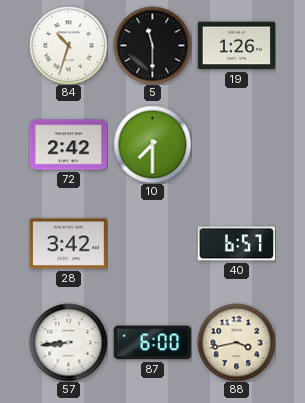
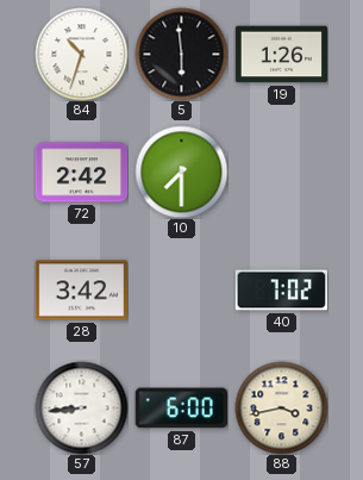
5: 11:30 -> 5:59
40: 6:57 -> 7:02
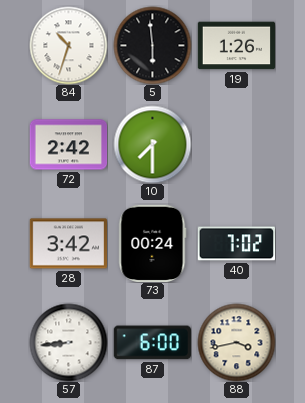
73: none -> 00:24
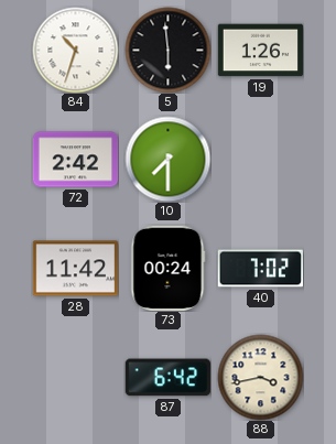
28: 3:42 -> 11:42
57: 8:44 -> none
87: 6:00 -> 6:42
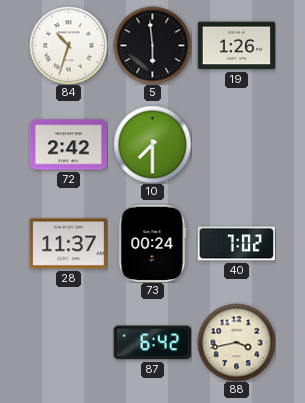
28: 11:42 -> 11:37
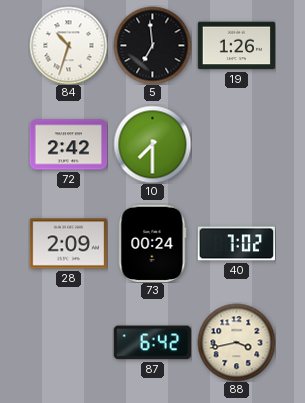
5: 5:59 -> 6:59
28: 11:37 -> 2:09
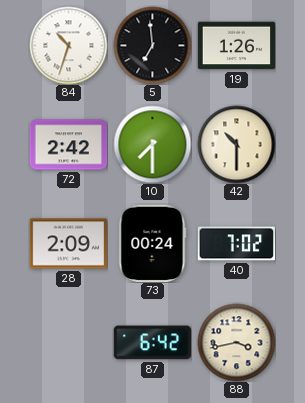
42: none -> 10:30
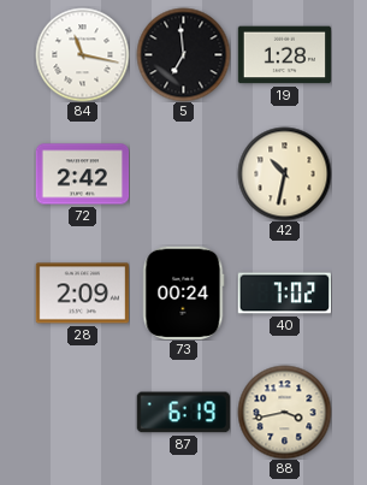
84: 10:33 -> 11:17
19: 1:26 -> 1:28
10: 7:30 -> none
42: 10:30 -> 10:32
87: 6:42 -> 6:19
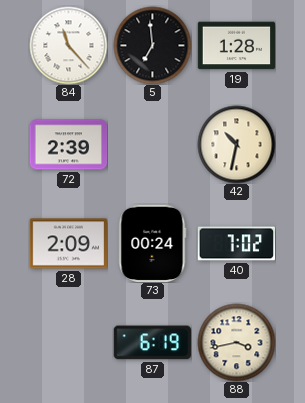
84: 11:17 -> 11:23
72: 2:42 -> 2:39
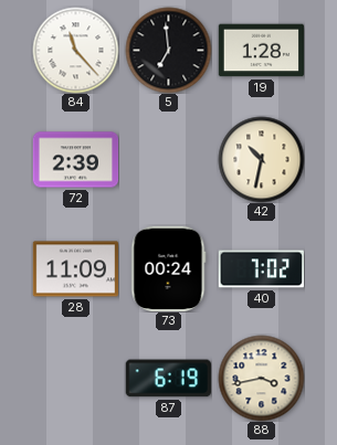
28: 2:09 -> 11:09
